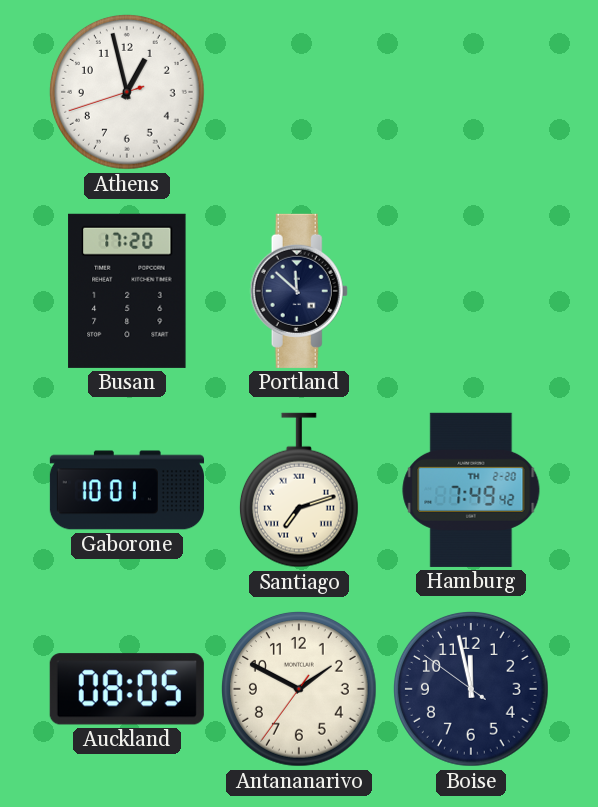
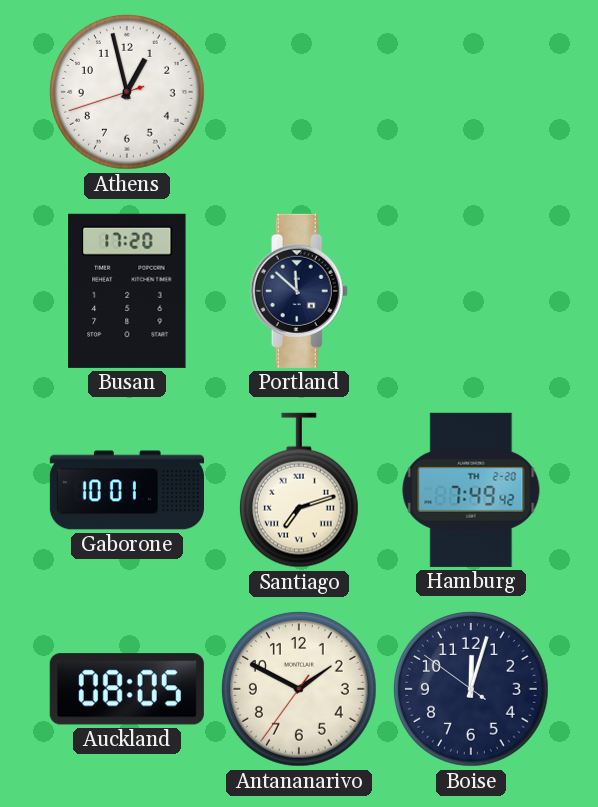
Boise: 11:57 -> 12:02
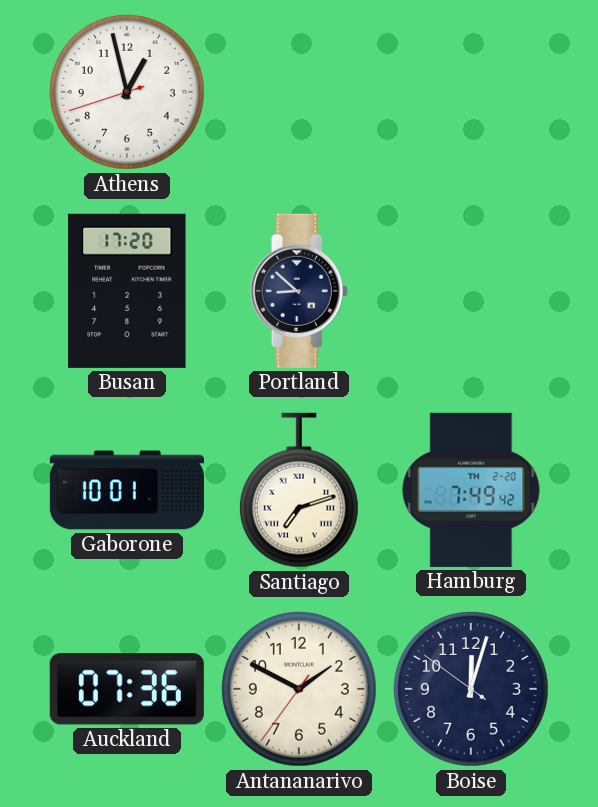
Portland: 11:52 -> 8:52
Auckland: 08:05 -> 07:36
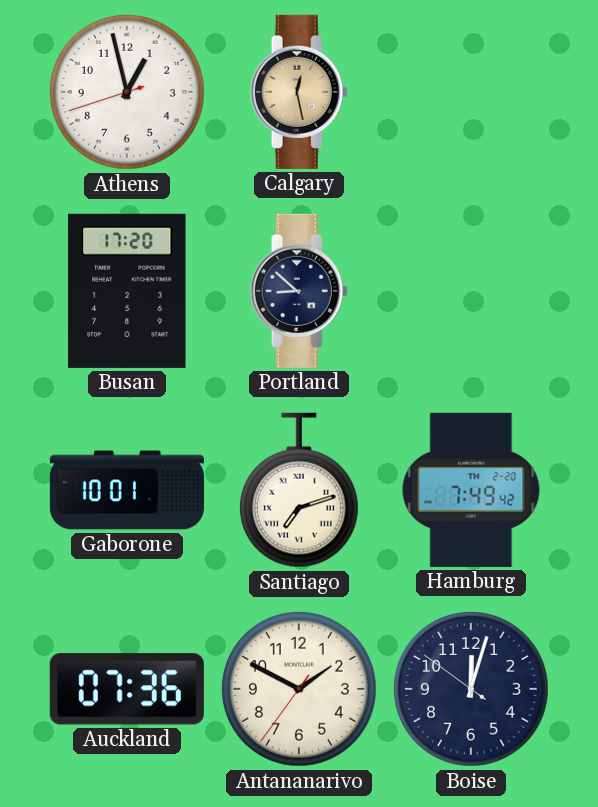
Calgary: none -> 12:28
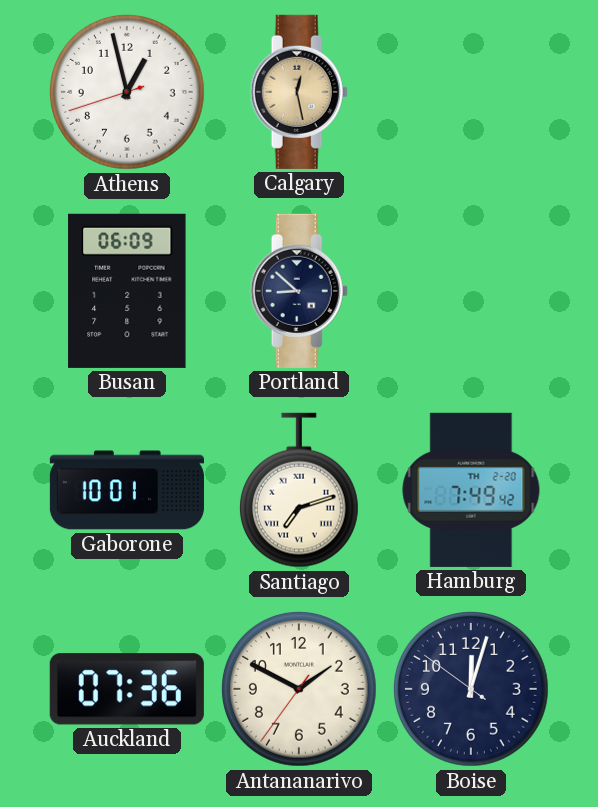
Busan: 17:20 -> 06:09
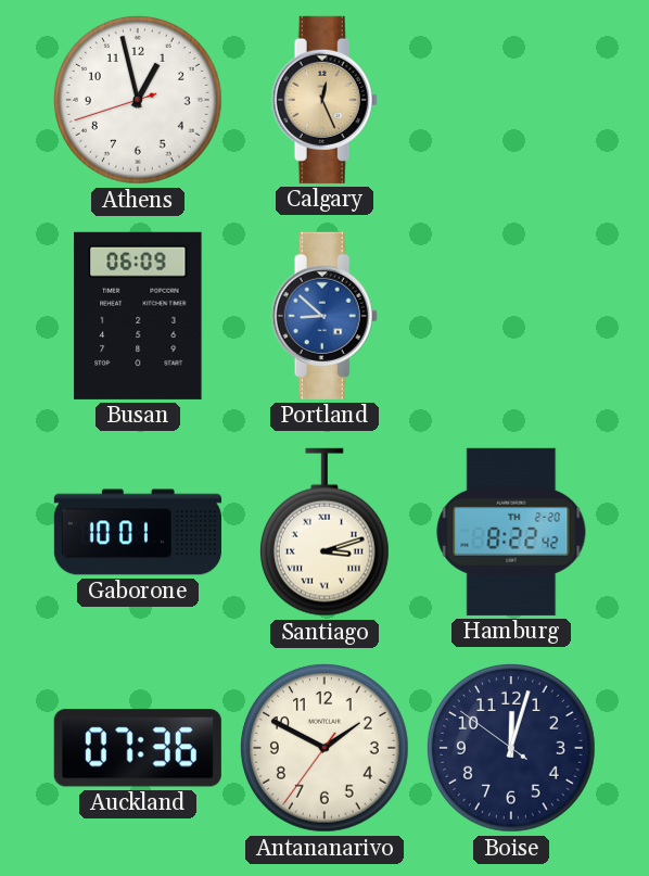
Calgary: 12:28 -> 12:26
Portland dial: navy -> blue
Santiago: 7:12 -> 3:12
Hamburg: 7:49 -> 8:22
